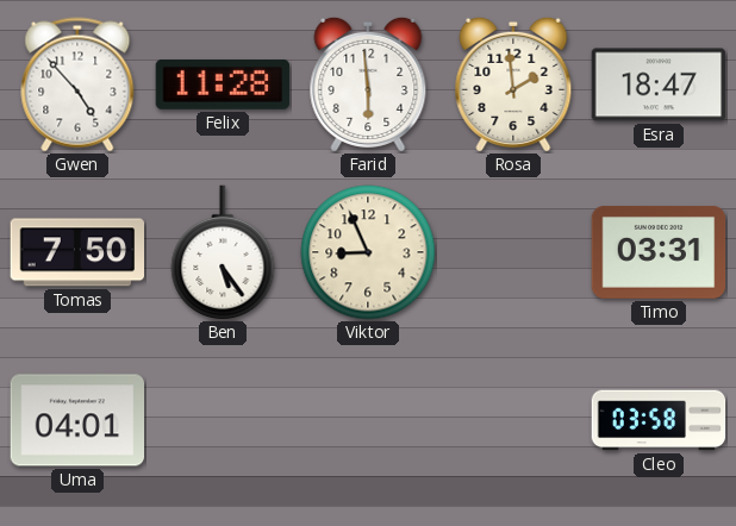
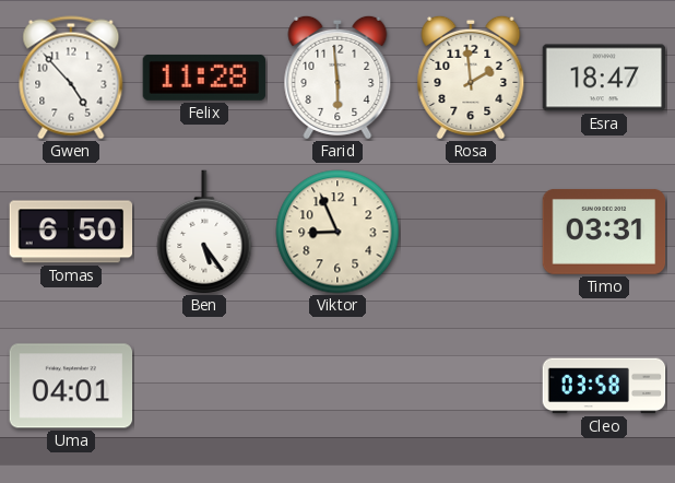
Tomas: 7:50 -> 6:50
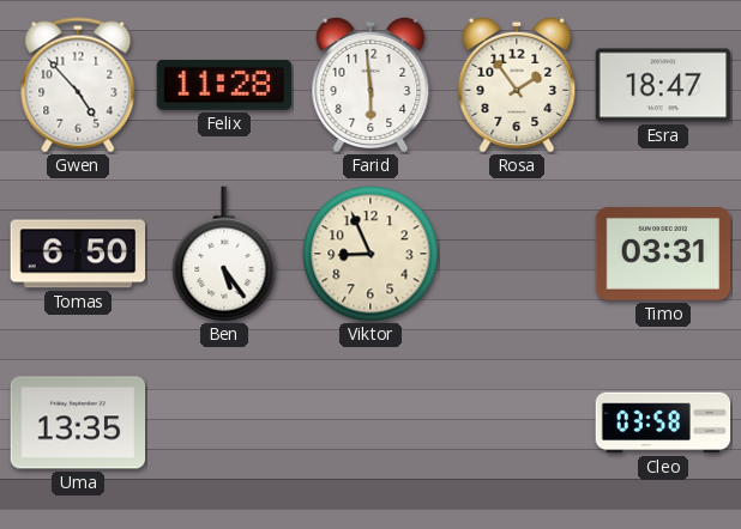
Rosa: 1:59 -> 1:54
Uma: 04:01 -> 13:35
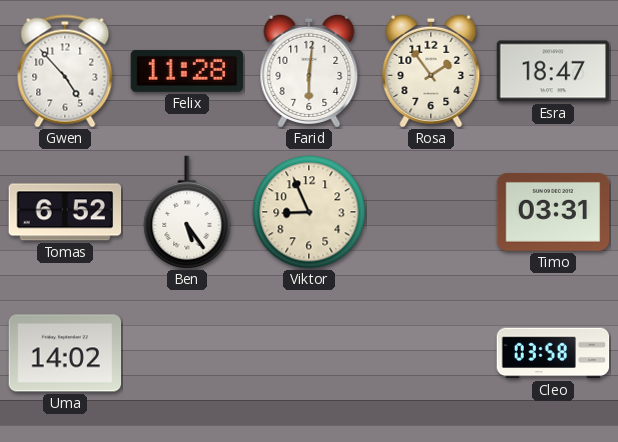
Farid: 5:59 -> 6:01
Tomas: 6:50 -> 6:52
Uma: 13:35 -> 14:02
